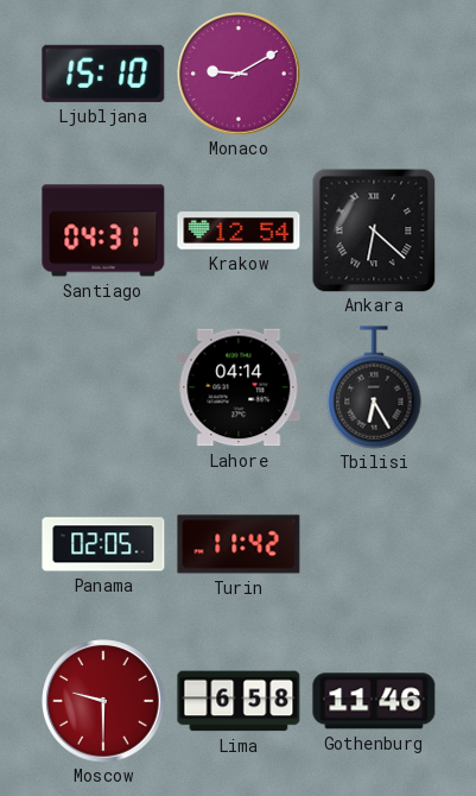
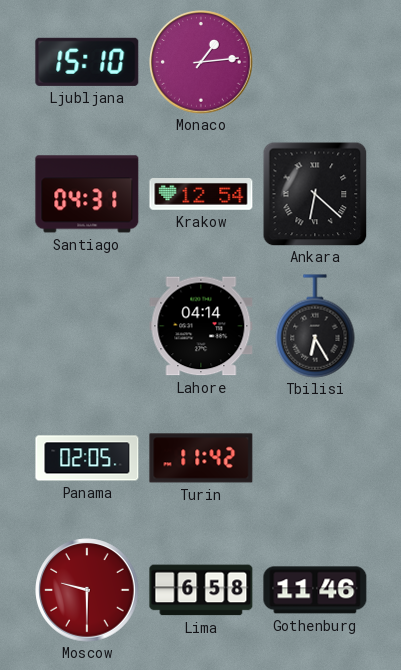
Monaco: 9:10 -> 1:14
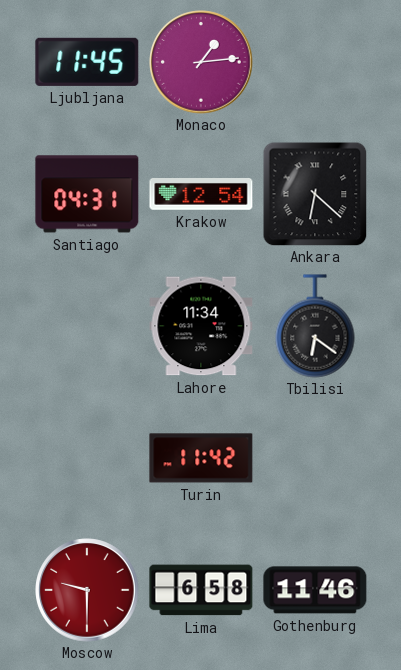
Ljubljana: 15:10 -> 11:45
Lahore: 04:14 -> 11:34
Tbilisi: 6:25 -> 6:21
Panama: 02:05 -> none
